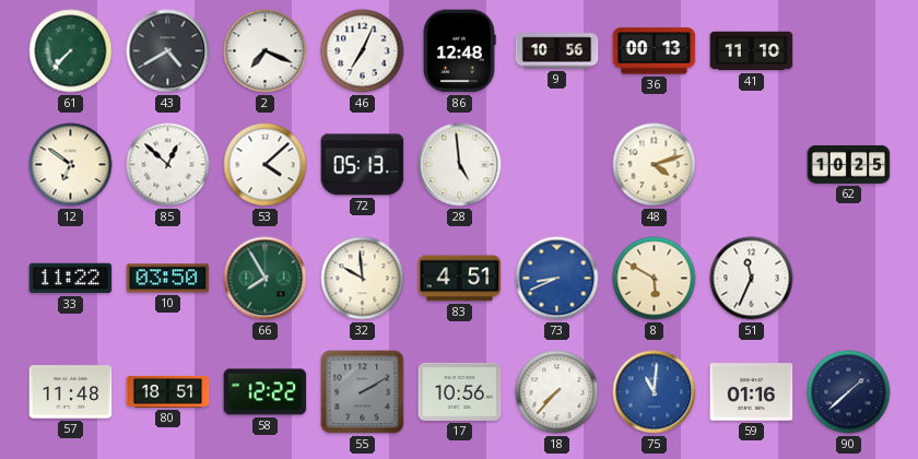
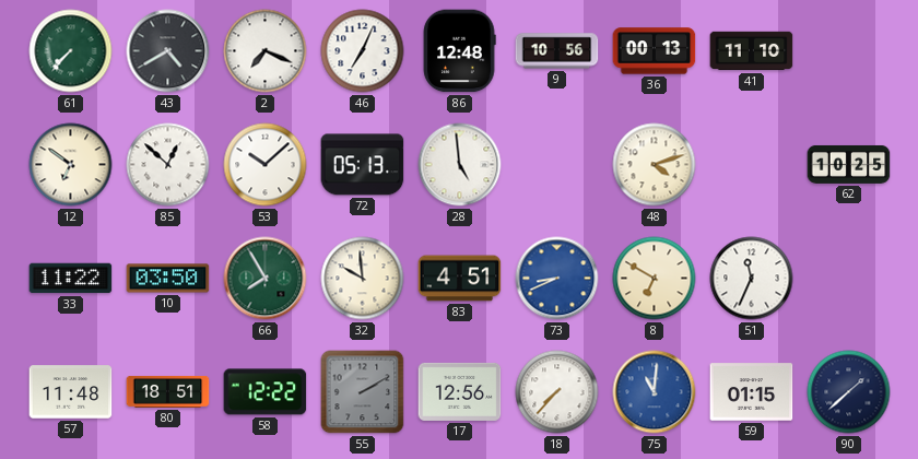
53: 4:08 -> 10:08
8: 5:50 -> 6:50
17: 10:56 -> 12:56
59: 01:16 -> 01:15
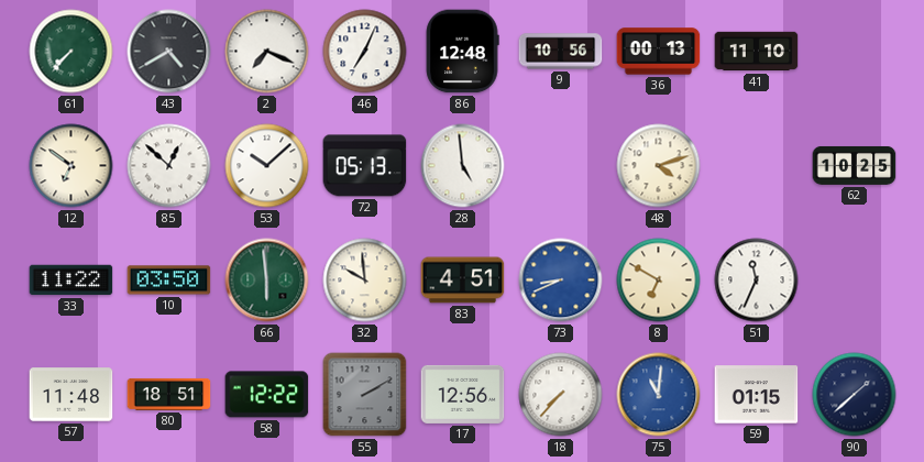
66: 7:55 -> 5:59
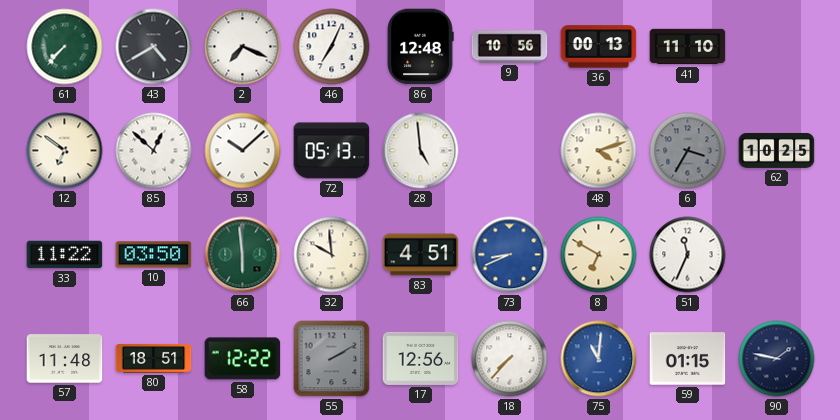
6: none -> 3:35
90: 1:38 -> 1:47
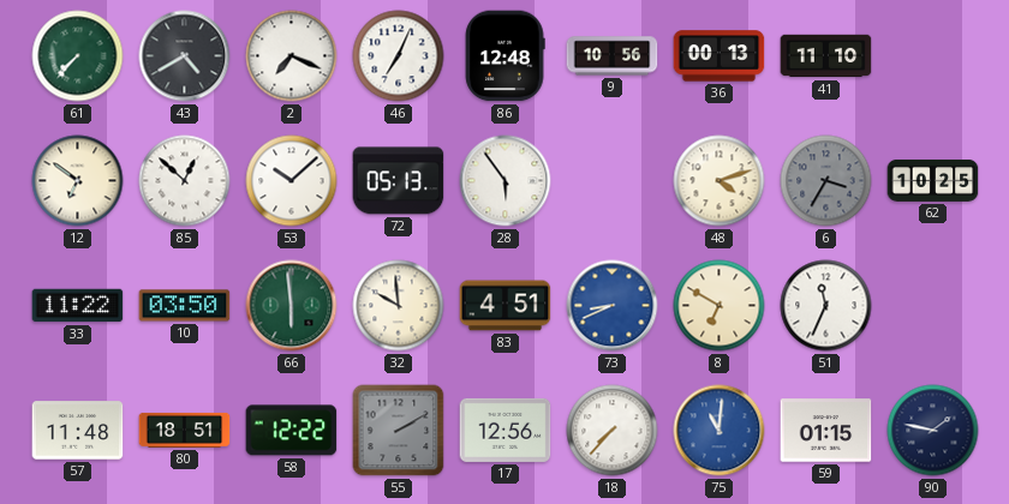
28: 4:59 -> 5:54
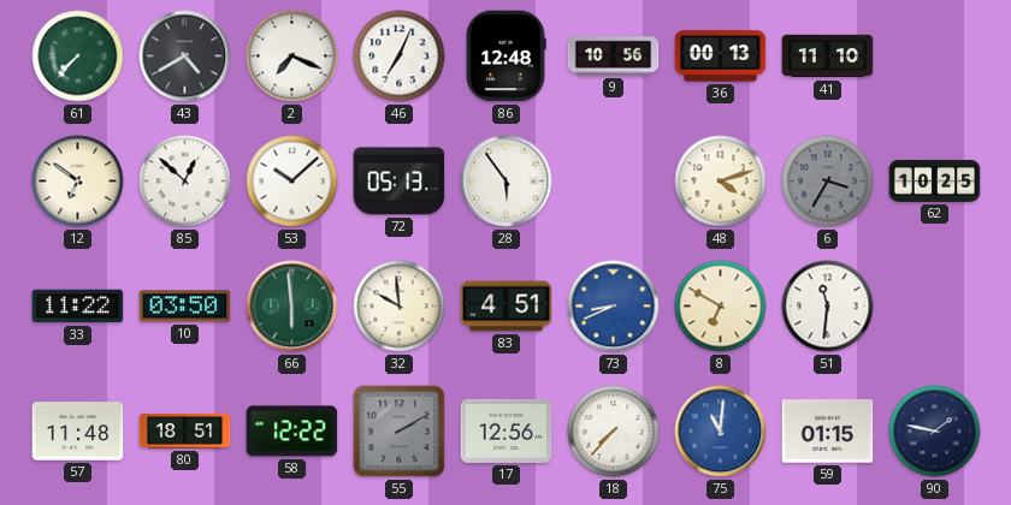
51: 11:34 -> 11:31
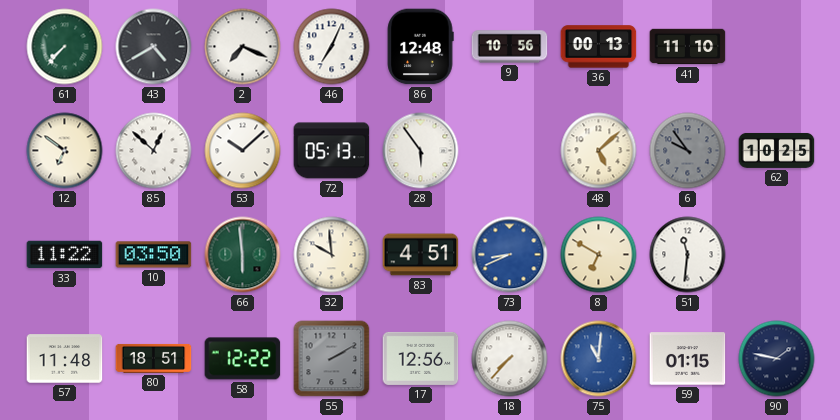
48: 4:12 -> 5:08
6: 3:35 -> 9:54
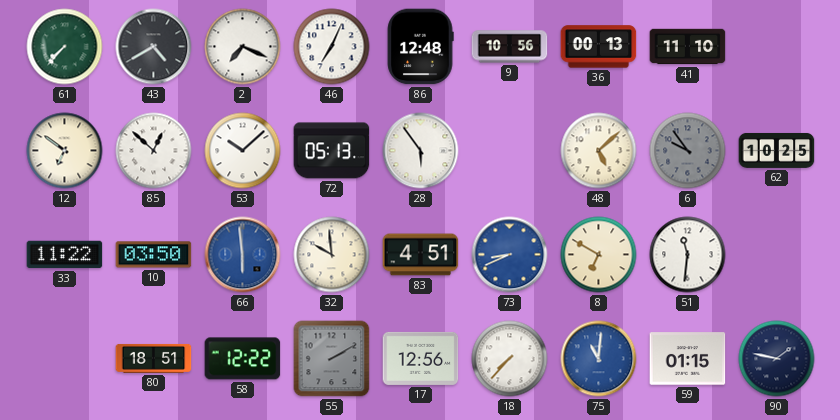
66 dial: green -> blue
57: 11:48 -> none
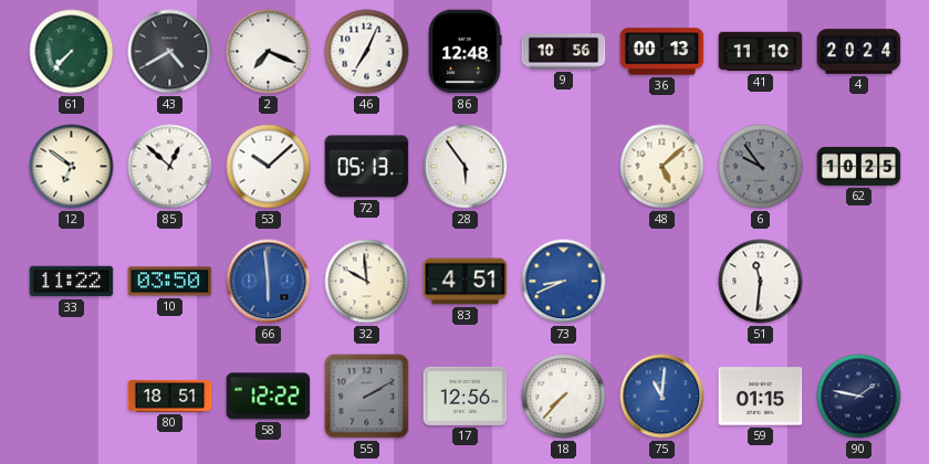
4: none -> 20:24
8: 6:50 -> none
